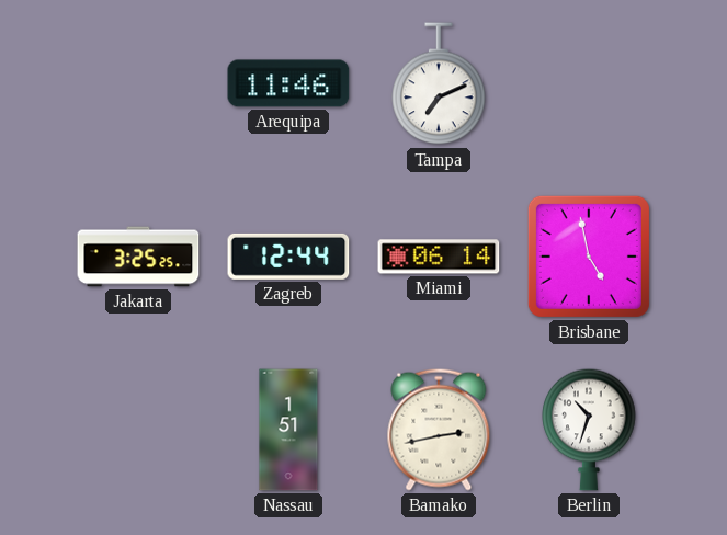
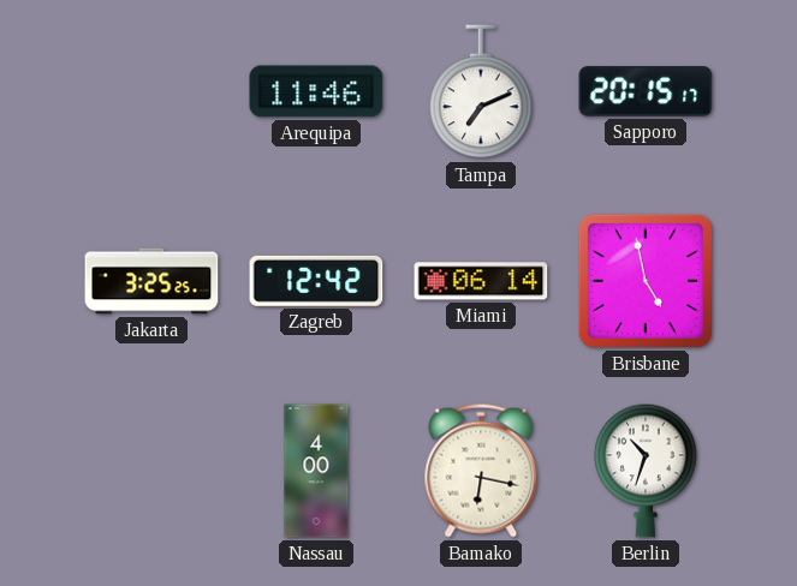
Sapporo: none -> 20:15
Zagreb: 12:44 -> 12:42
Nassau: 1:51 -> 4:00
Bamako: 2:43 -> 6:17
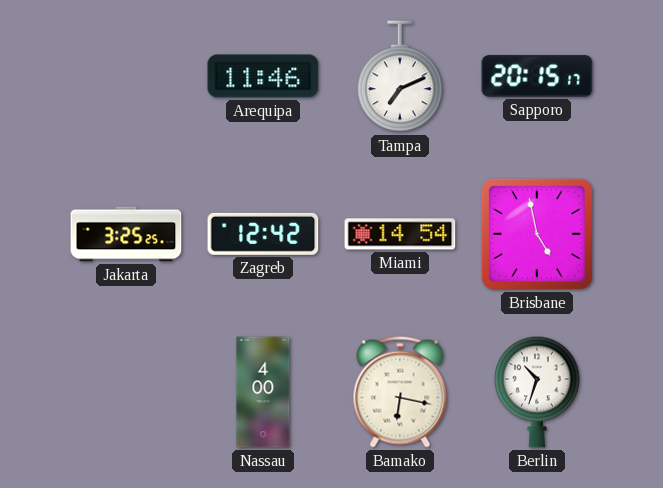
Miami: 06:14 -> 14:54
